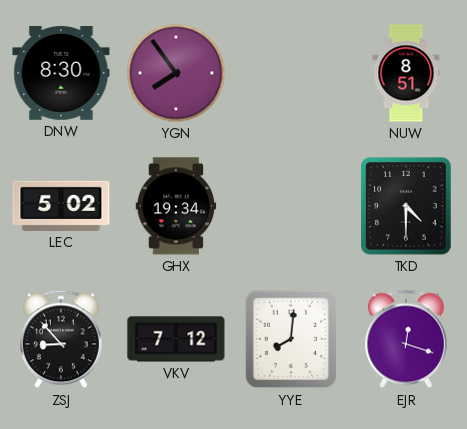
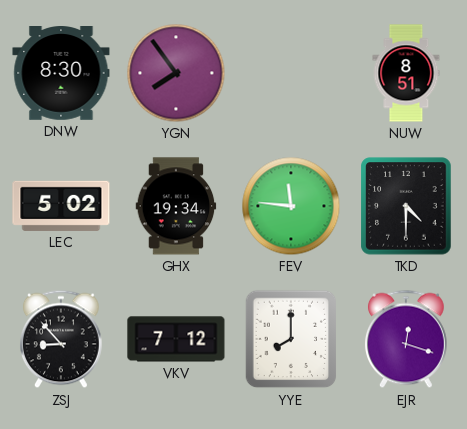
FEV: none -> 11:46
YYE: 8:01 -> 8:00
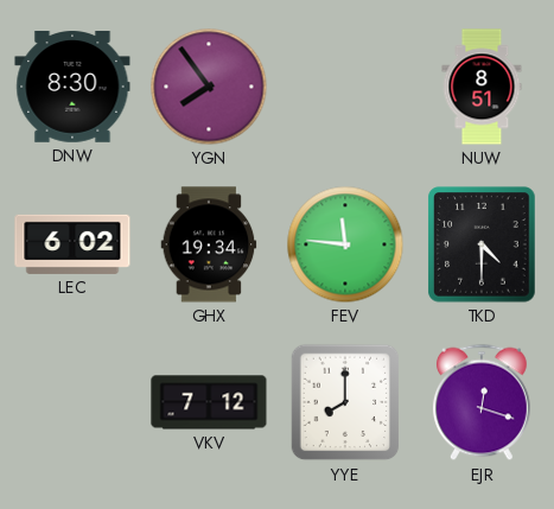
LEC: 5:02 -> 6:02
ZSJ: 8:53 -> none
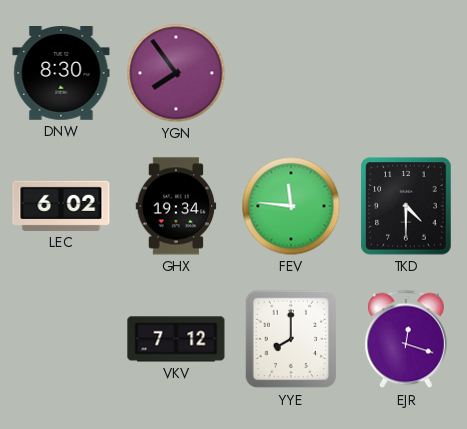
NUW: 8:51 -> none
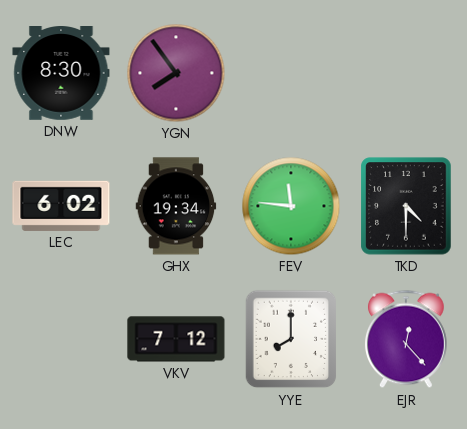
EJR: 12:18 -> 12:23
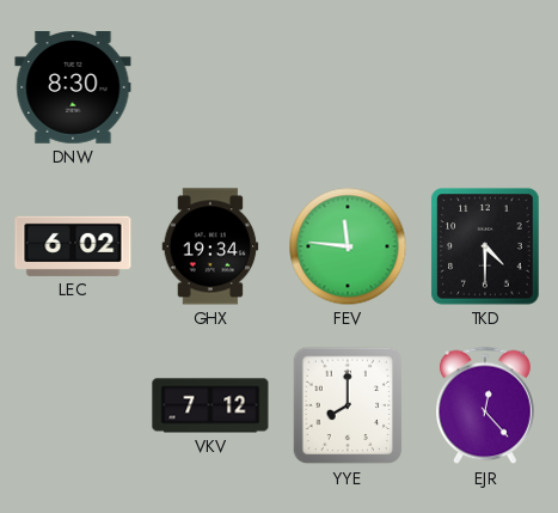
YGN: 7:54 -> none
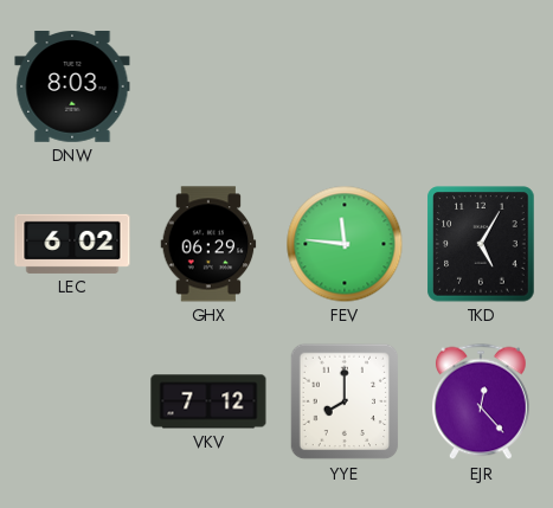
DNW: 8:30 -> 8:03
GHX: 19:34 -> 06:29
TKD: 4:30 -> 5:05
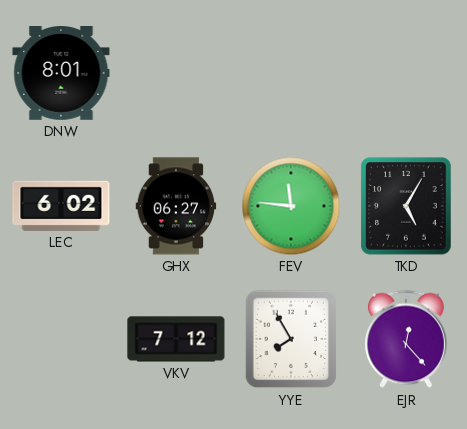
DNW: 8:03 -> 8:01
GHX: 06:29 -> 06:27
YYE: 8:00 -> 7:55
